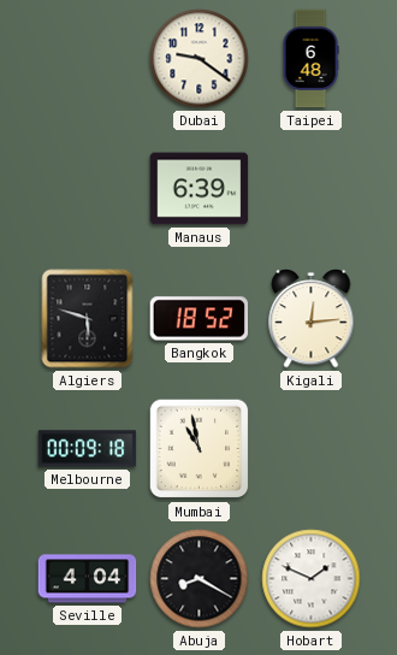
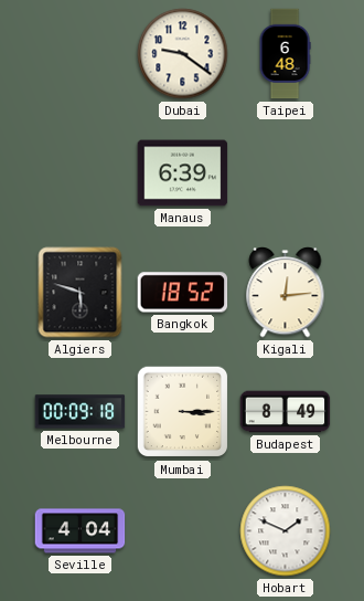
Mumbai: 10:58 -> 3:15
Budapest: none -> 8:49
Abuja: 8:20 -> none
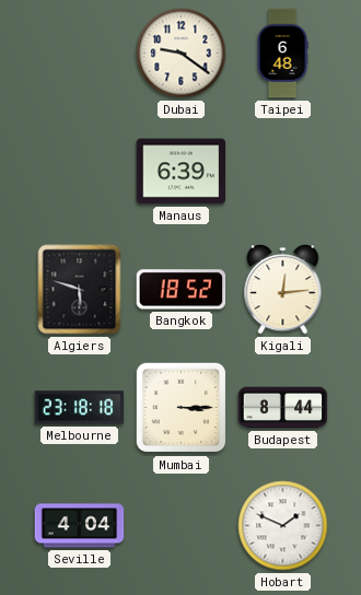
Melbourne: 00:09 -> 23:18
Budapest: 8:49 -> 8:44
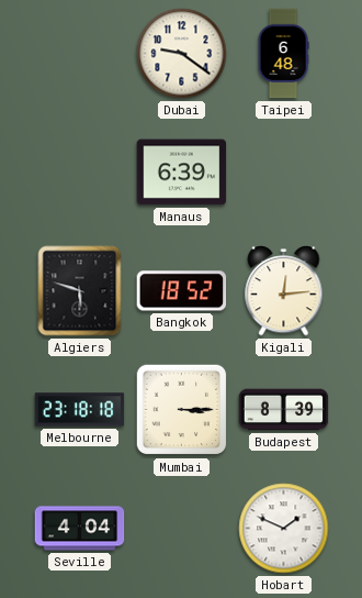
Budapest: 8:44 -> 8:39
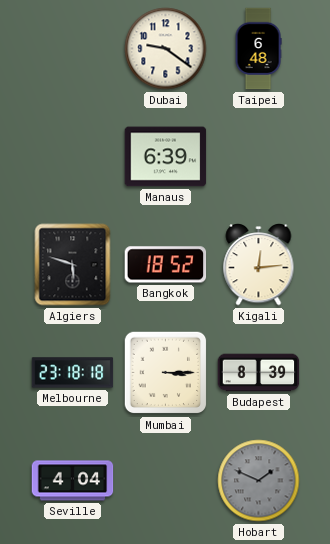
Hobart dial: white -> grey
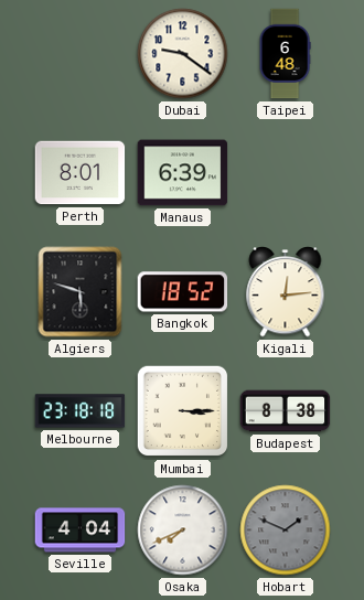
Perth: none -> 8:01
Budapest: 8:39 -> 8:38
Osaka: none -> 7:41
